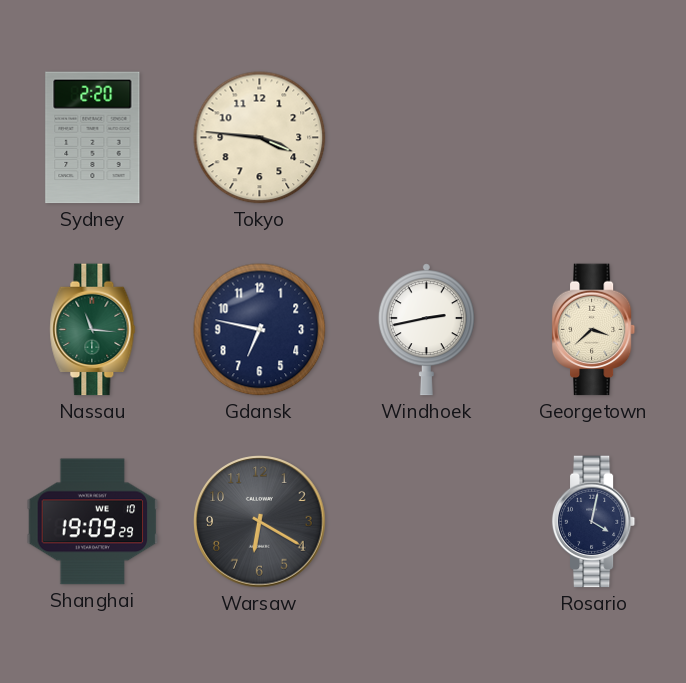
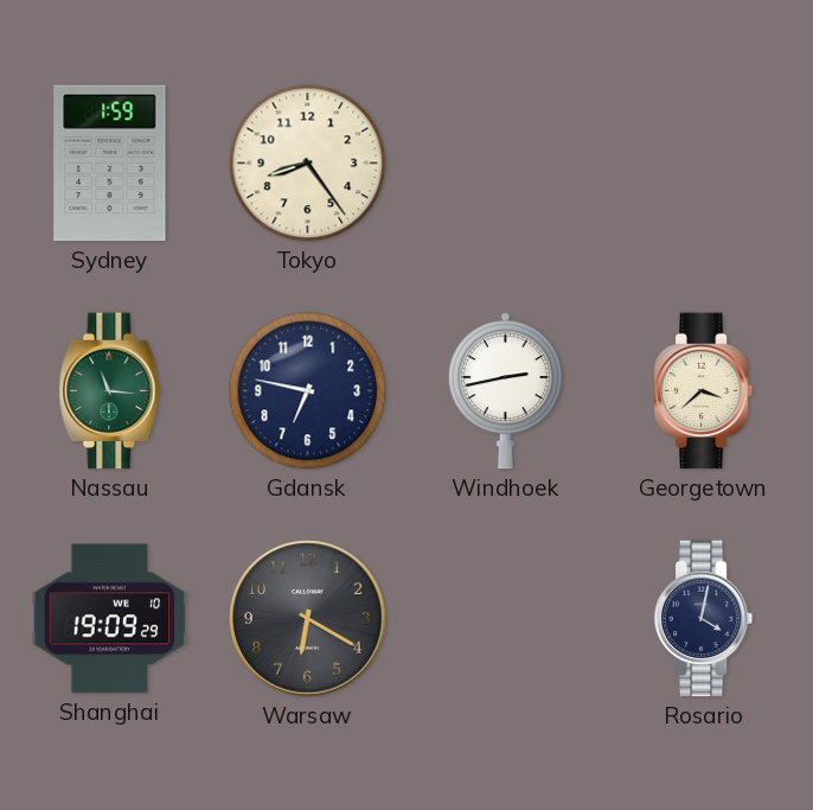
Sydney: 2:20 -> 1:59
Tokyo: 3:46 -> 8:24
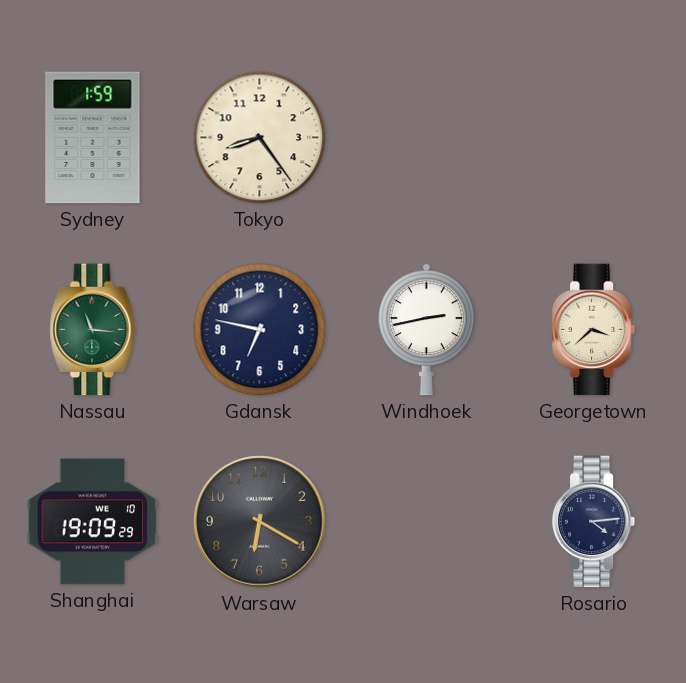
Rosario: 4:02 -> 4:14
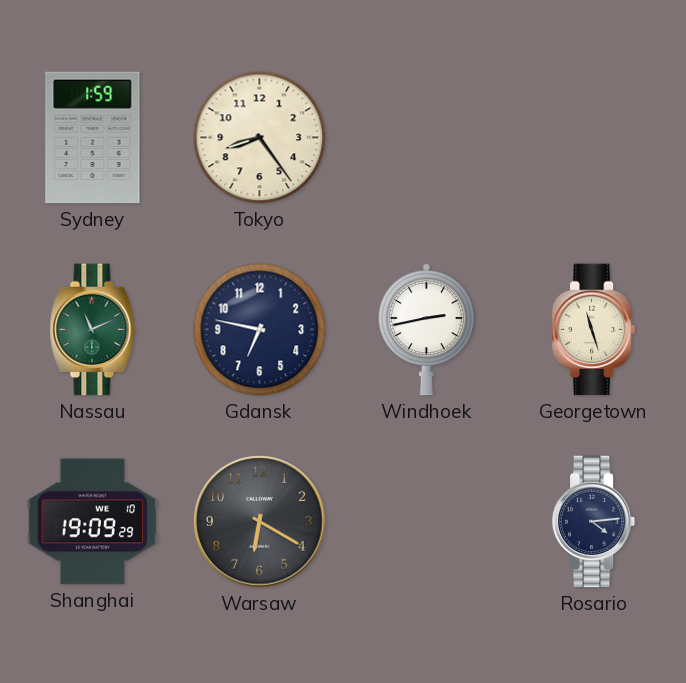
Nassau: 11:16 -> 11:11
Georgetown: 3:38 -> 11:27
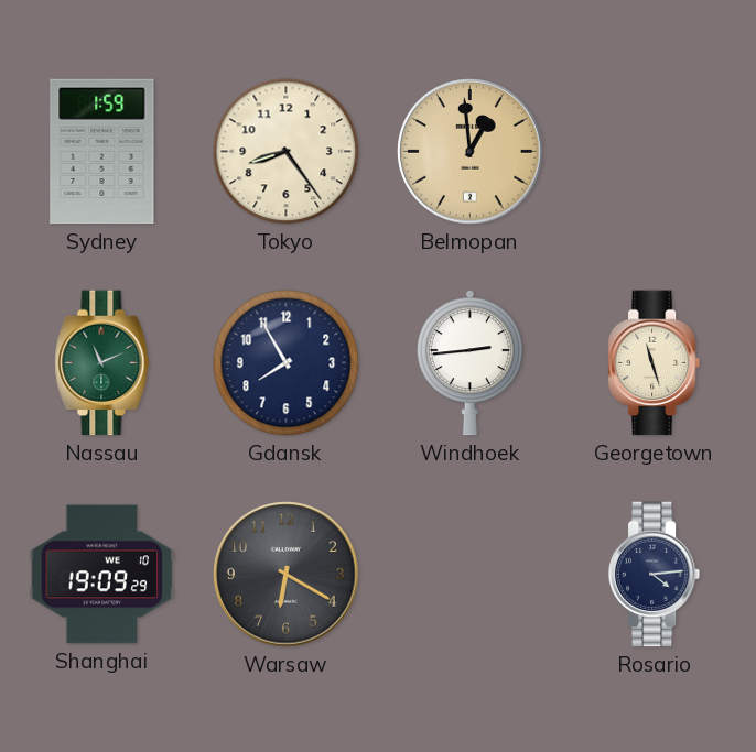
Belmopan: none -> 12:59
Gdansk: 6:47 -> 7:55
Windhoek: 2:43 -> 2:44
